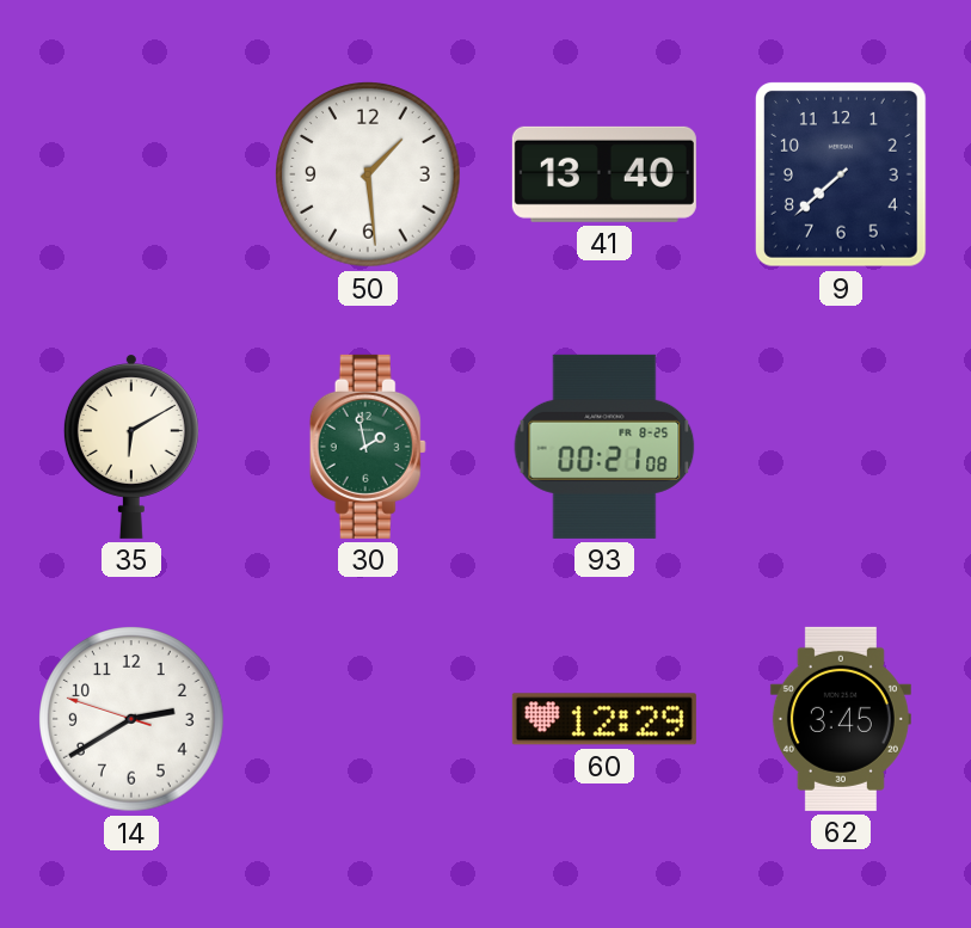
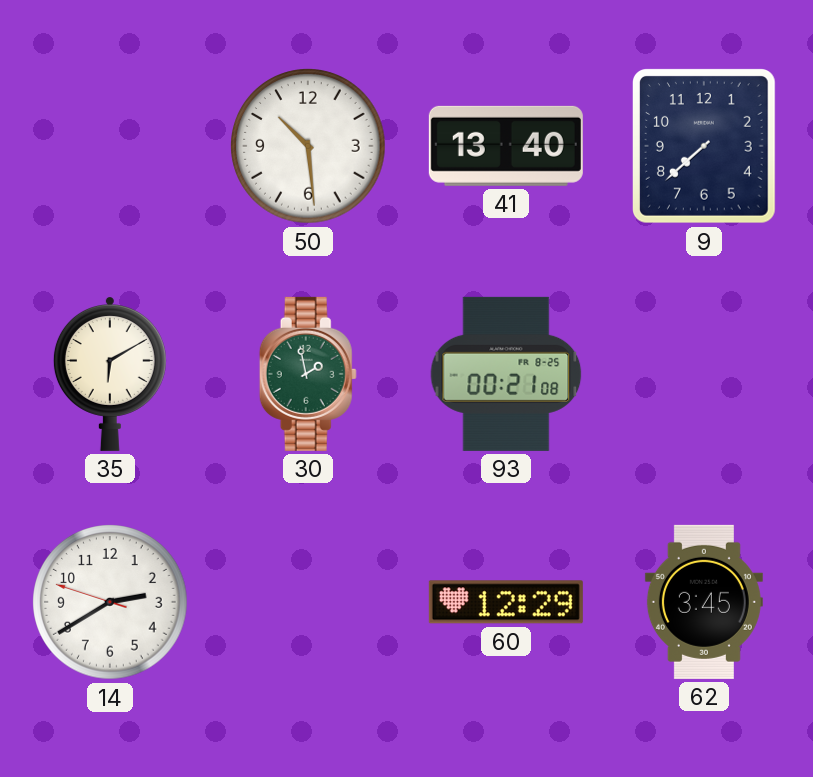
50: 1:29 -> 10:29
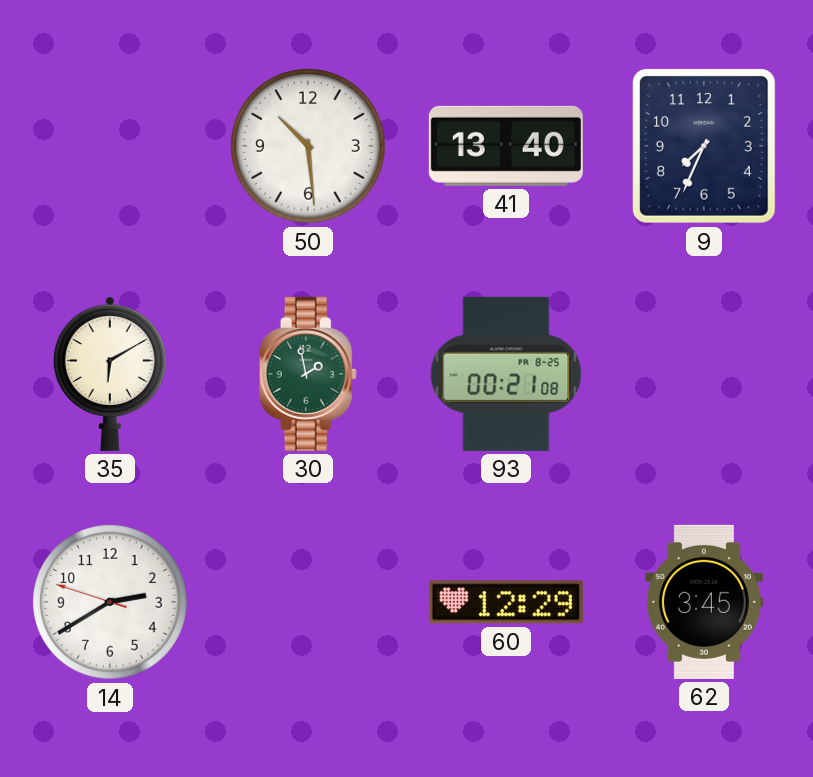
9: 7:38 -> 7:34
